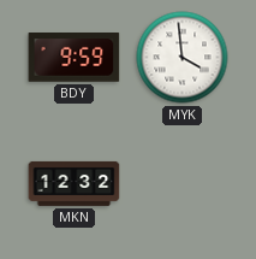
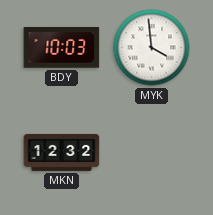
BDY: 9:59 -> 10:03
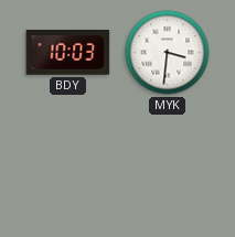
MYK: 3:59 -> 3:31
MKN: 12:32 -> none
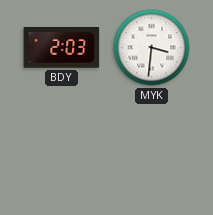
BDY: 10:03 -> 2:03
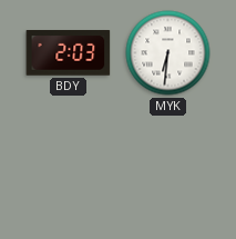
MYK: 3:31 -> 6:31
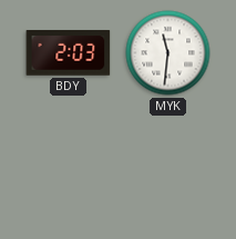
MYK: 6:31 -> 11:31
